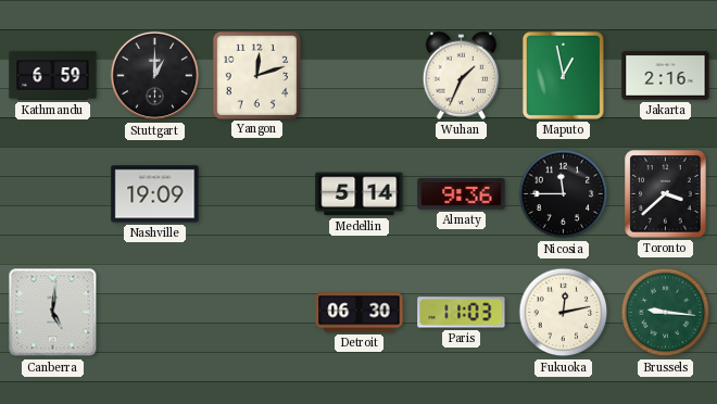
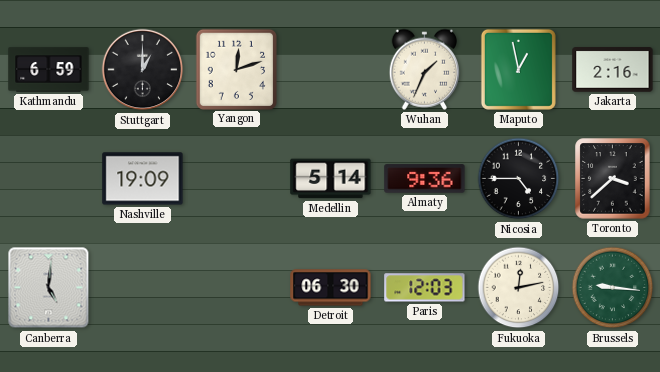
Nicosia: 11:45 -> 4:45
Paris: 11:03 -> 12:03
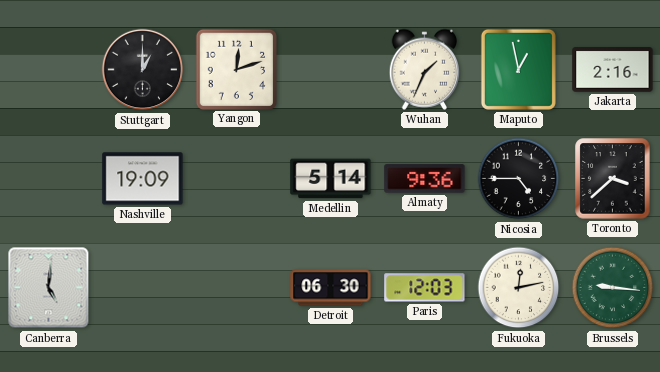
Kathmandu: 6:59 -> none
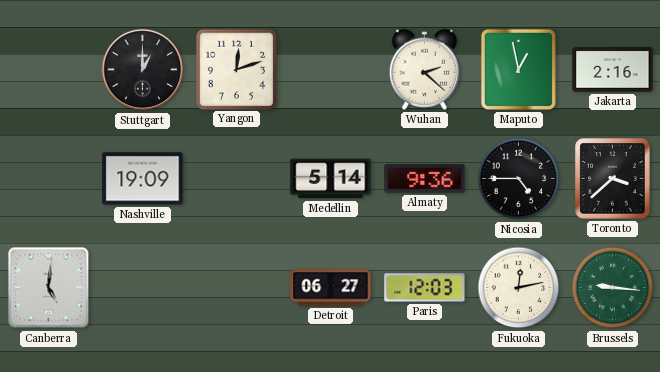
Wuhan: 1:34 -> 2:22
Detroit: 06:30 -> 06:27
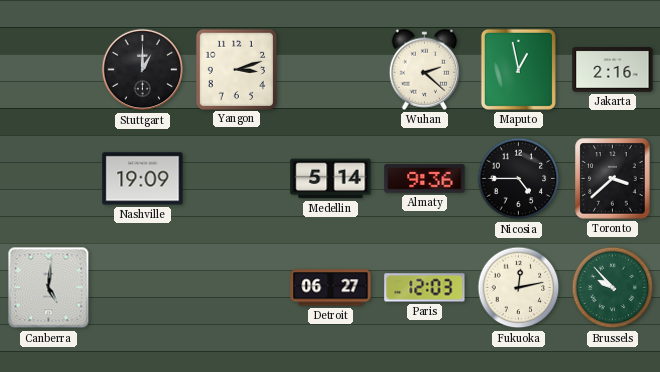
Yangon: 12:12 -> 3:12
Brussels: 9:16 -> 9:53
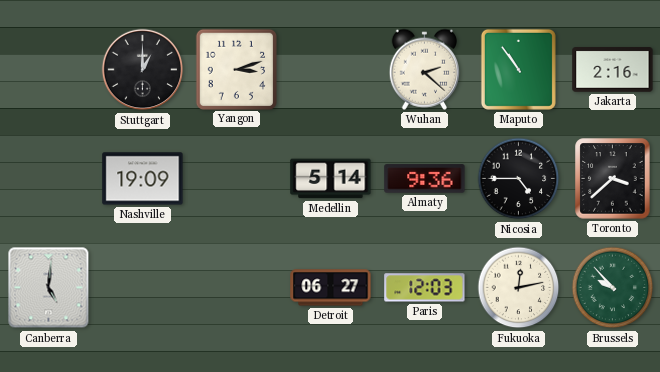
Maputo: 12:58 -> 10:54
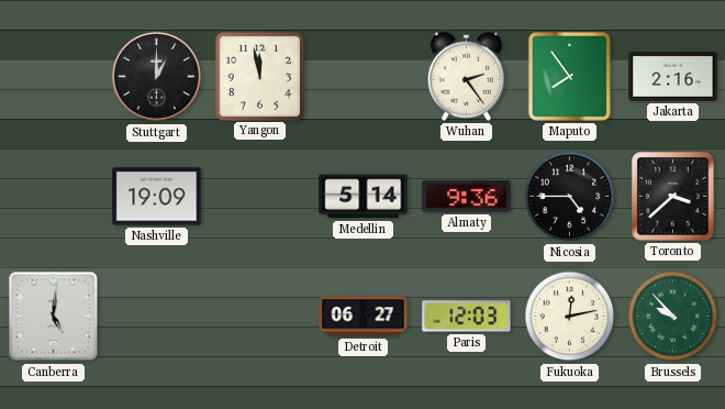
Yangon: 3:12 -> 11:58
Wuhan: 2:22 -> 2:24
Maputo: 10:54 -> 7:54
